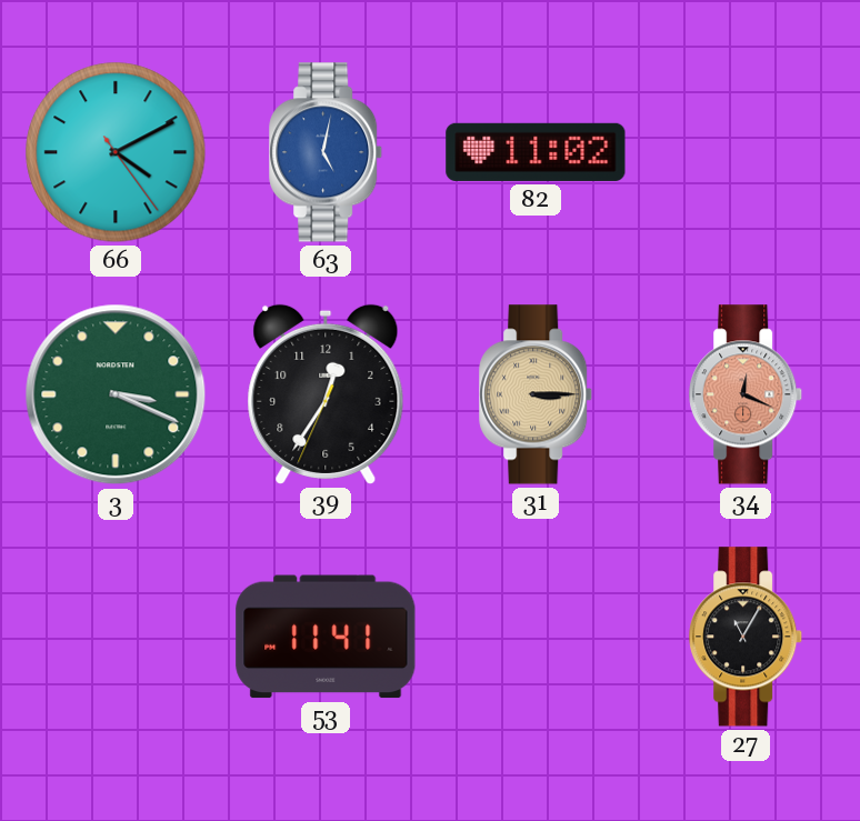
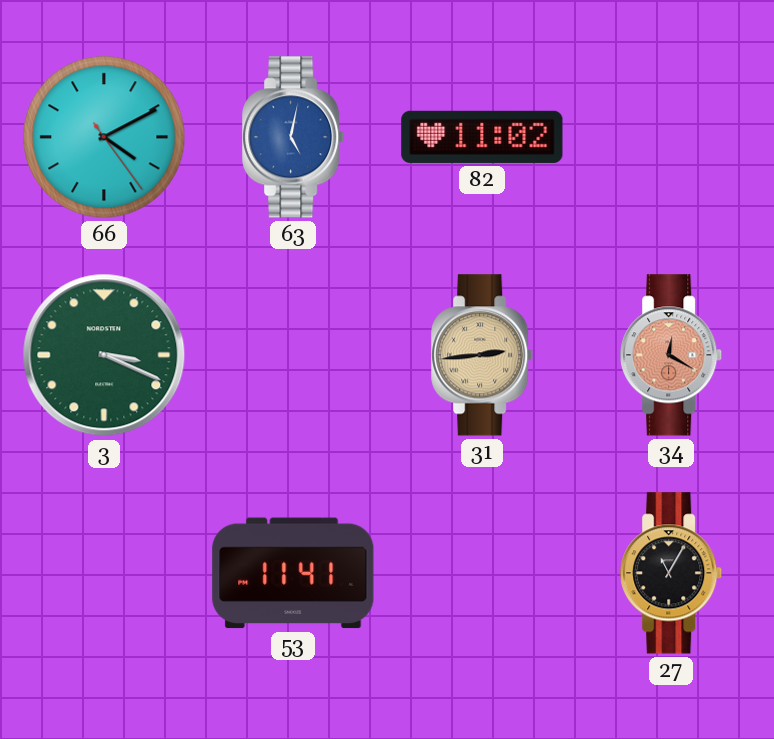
39: 12:35 -> none
31: 3:15 -> 2:44
34: 12:19 -> 12:20
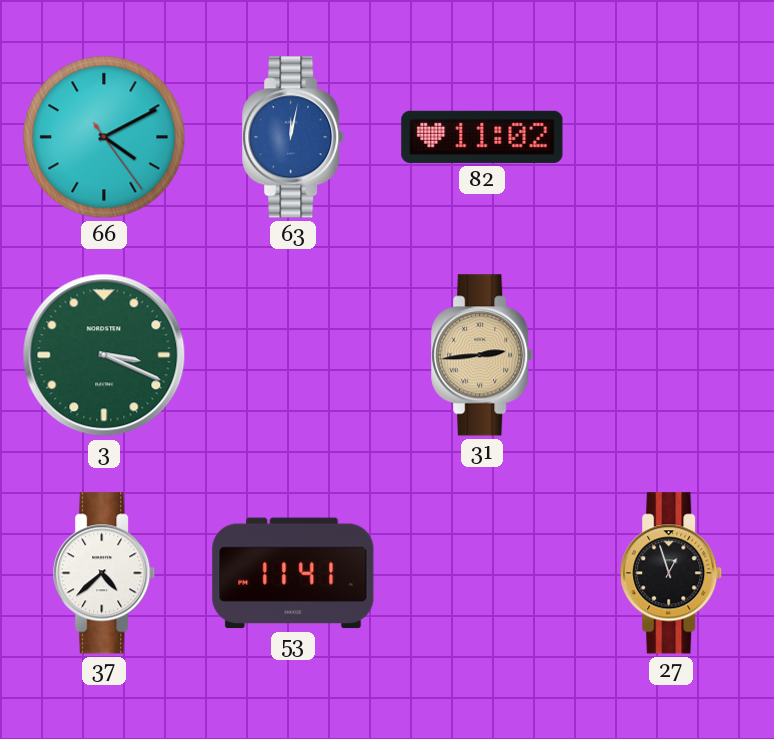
63: 5:02 -> 12:02
34: 12:20 -> none
37: none -> 4:38
27: 11:05 -> 12:57
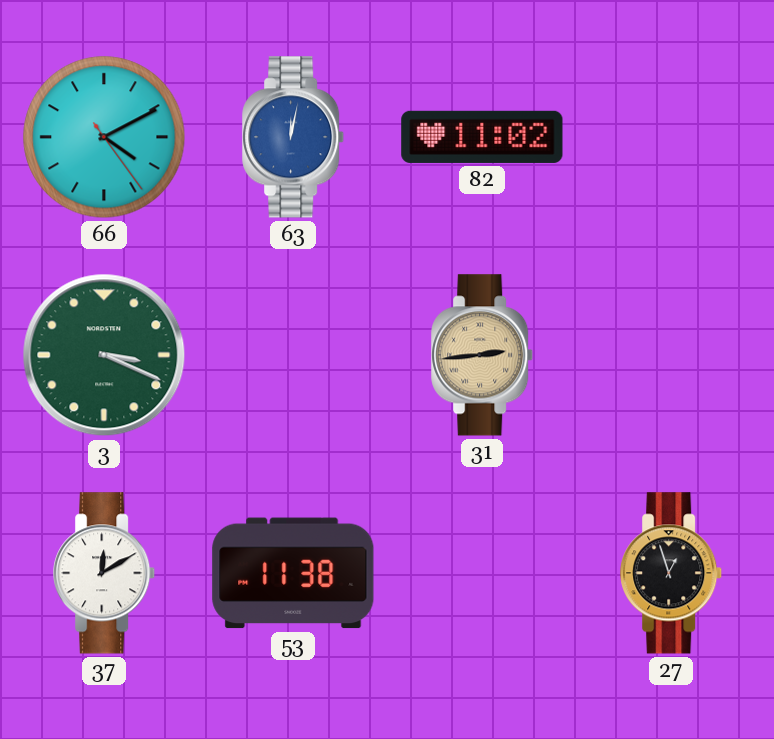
37: 4:38 -> 12:10
53: 11:41 -> 11:38
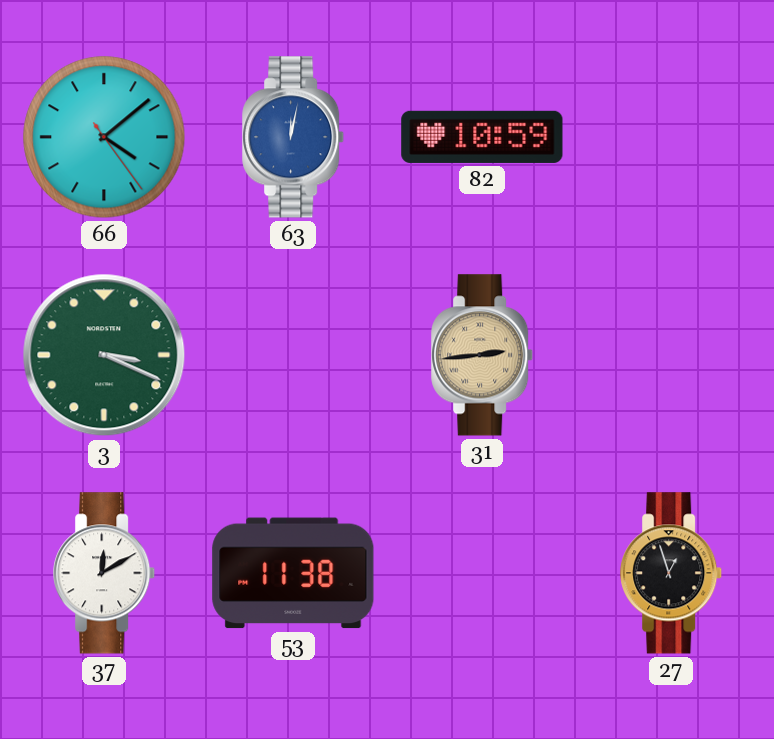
66: 4:10 -> 4:08
82: 11:02 -> 10:59
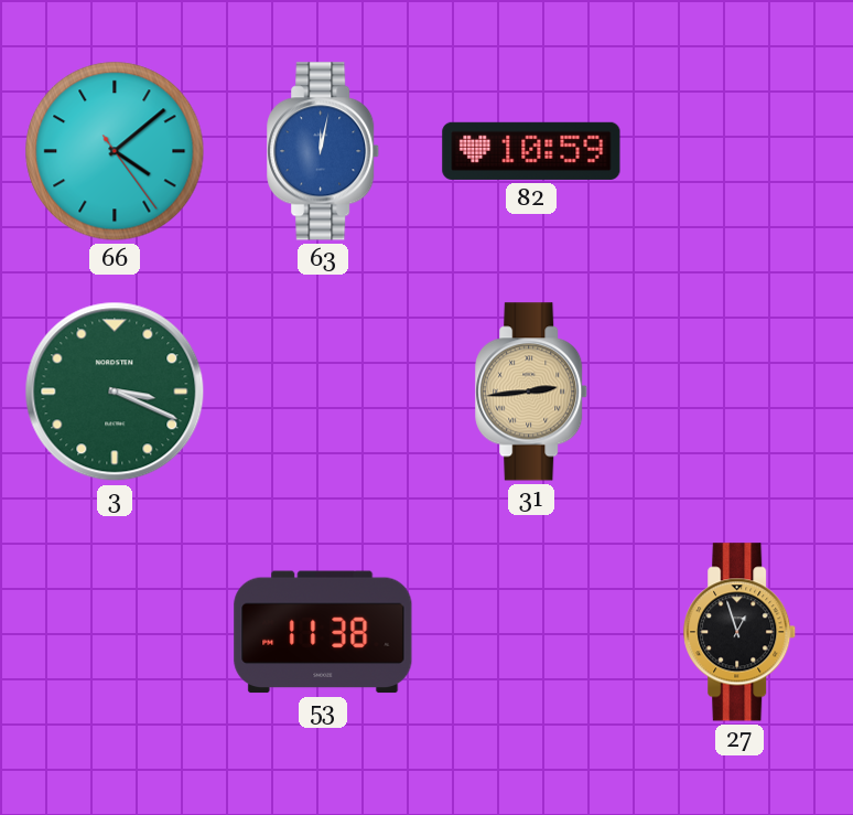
37: 12:10 -> none
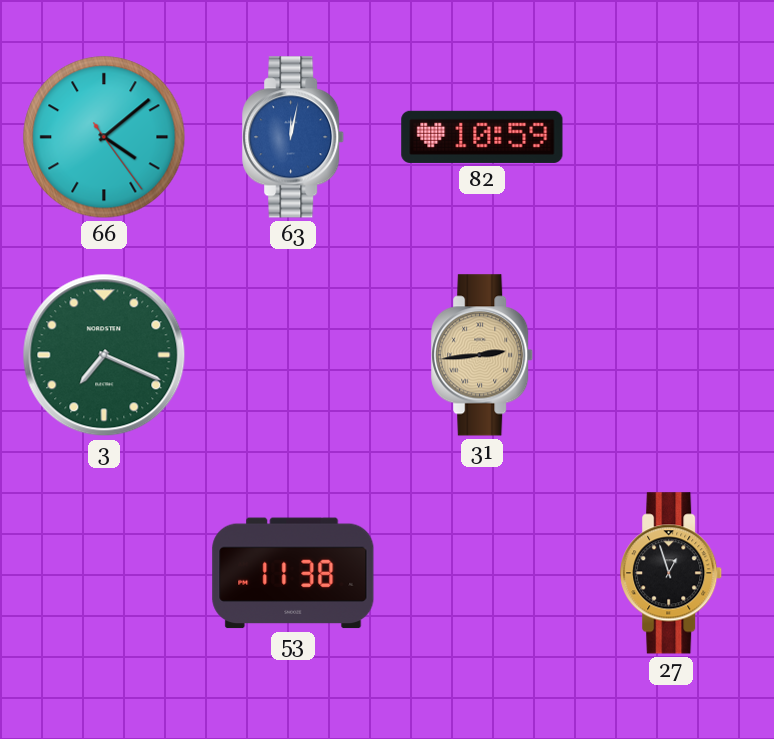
3: 3:19 -> 7:19
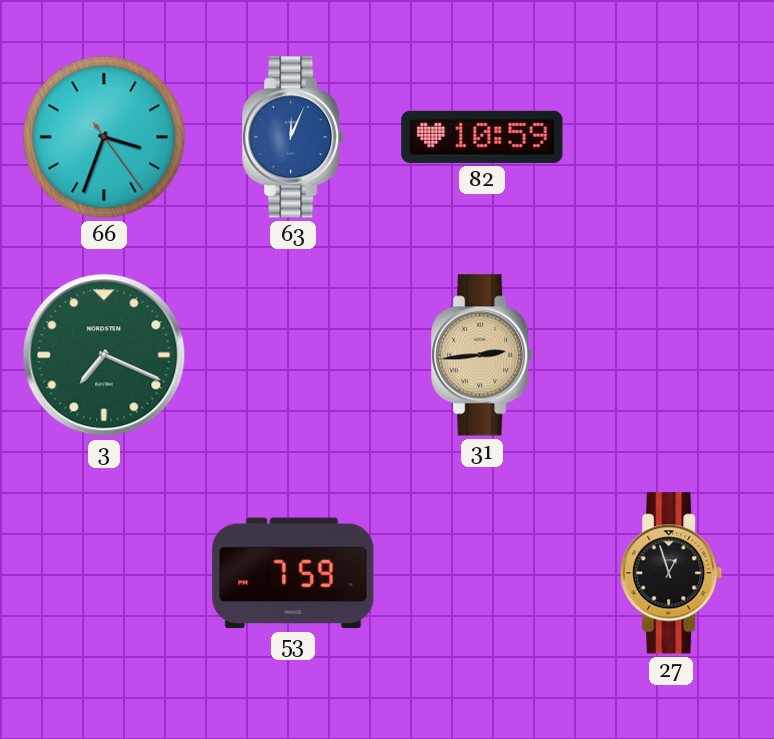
66: 4:08 -> 3:33
63: 12:02 -> 12:04
53: 11:38 -> 7:59
